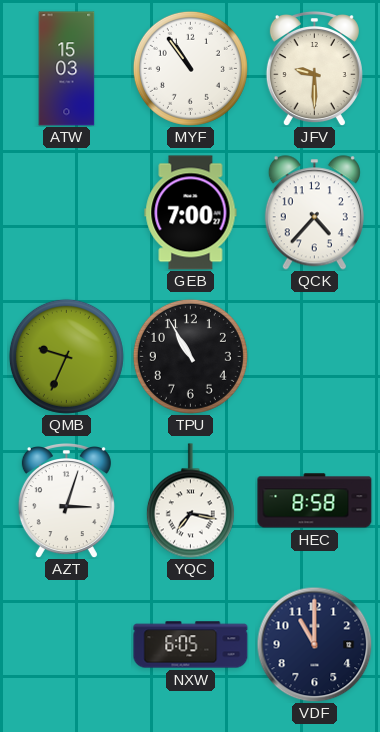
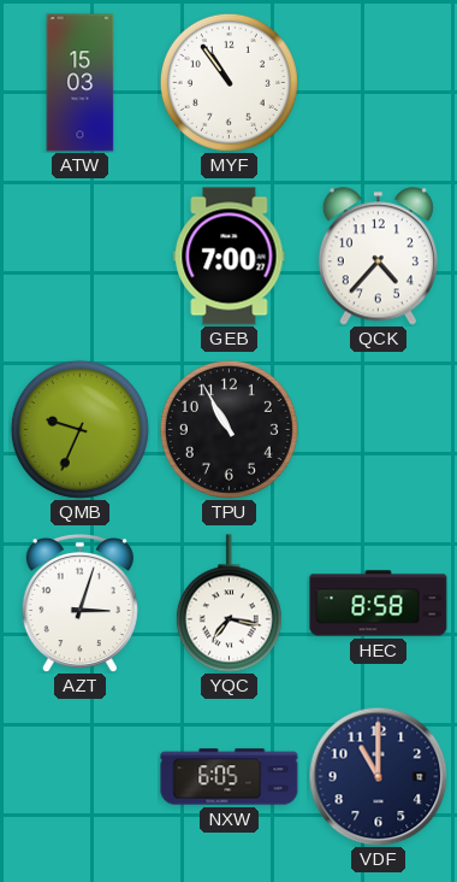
JFV: 9:30 -> none
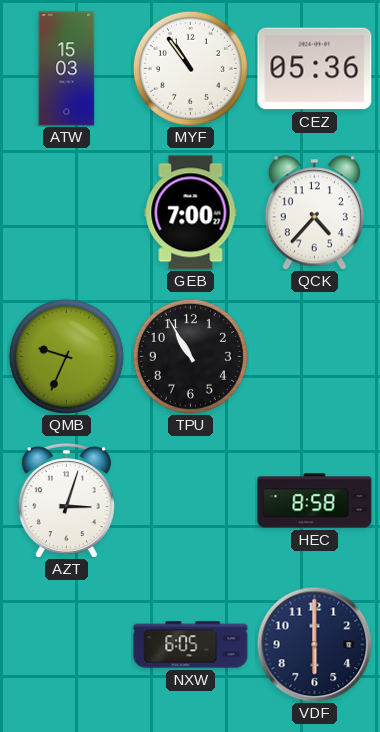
CEZ: none -> 05:36
YQC: 7:17 -> none
VDF: 11:00 -> 6:00
